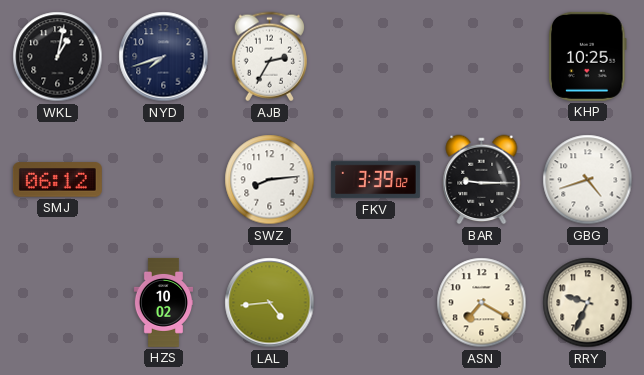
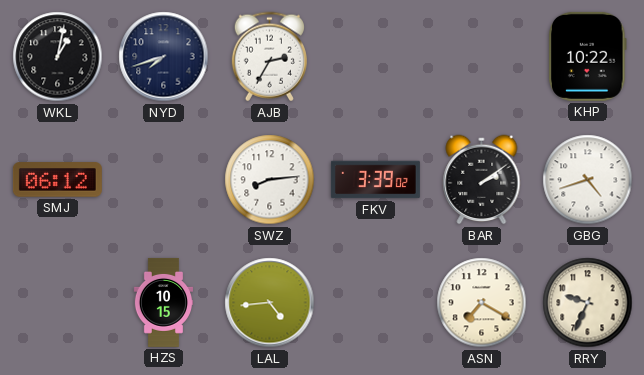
KHP: 10:25 -> 10:22
BAR: 9:15 -> 2:09
HZS: 10:02 -> 10:15
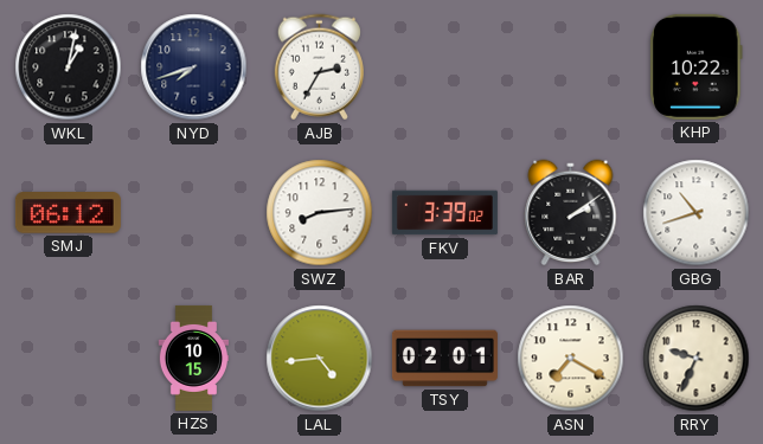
GBG: 4:42 -> 10:42
TSY: none -> 02:01
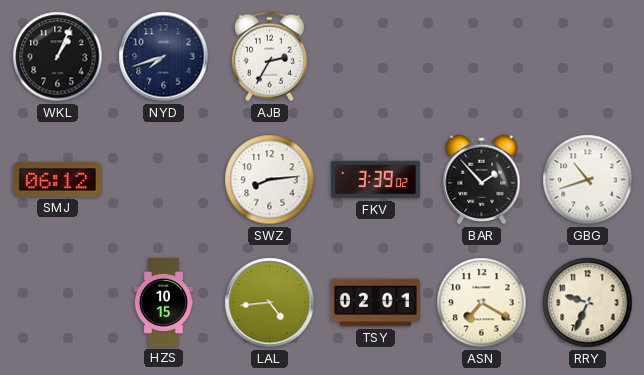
WKL: 1:02 -> 1:04
KHP: 10:22 -> none
BAR: 2:09 -> 1:53
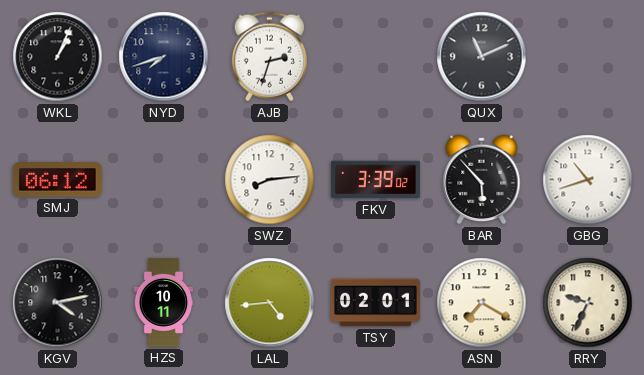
AJB: 2:35 -> 2:33
QUX: none -> 11:11
BAR: 1:53 -> 5:53
KGV: none -> 4:13
HZS: 10:15 -> 10:11
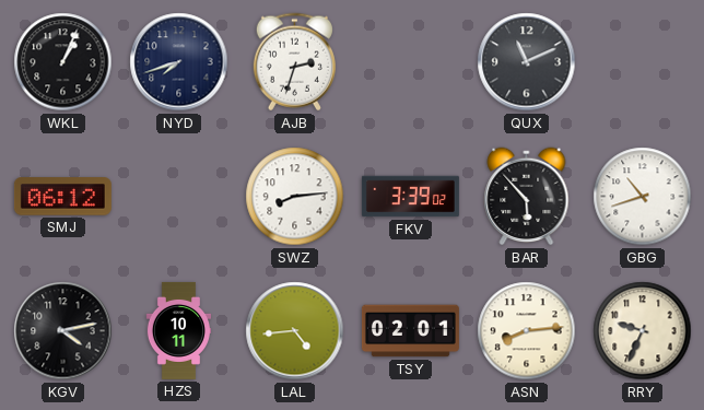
ASN: 7:20 -> 8:14
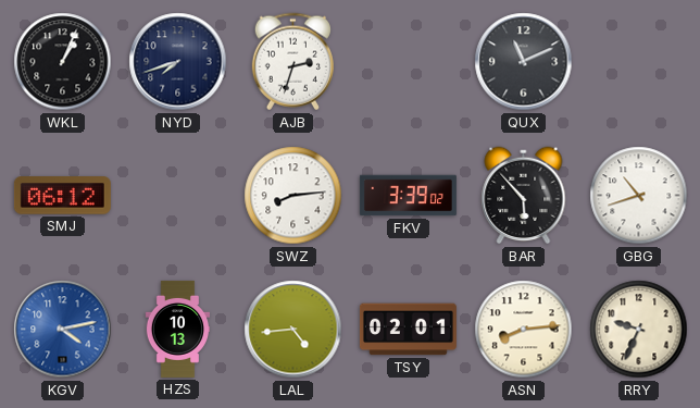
KGV dial: black -> blue
HZS: 10:11 -> 10:13
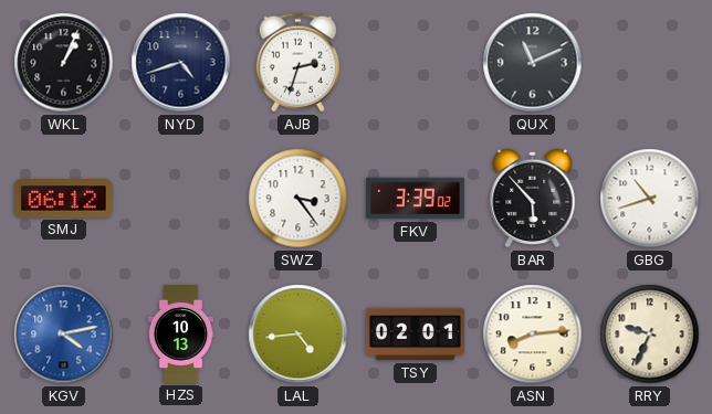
NYD: 7:42 -> 4:42
SWZ: 8:14 -> 3:24
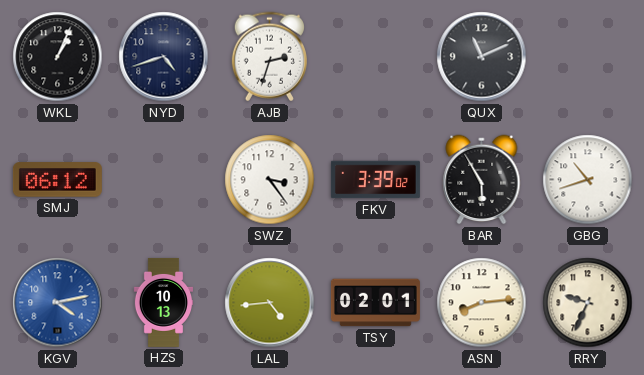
BAR: 5:53 -> 5:55
